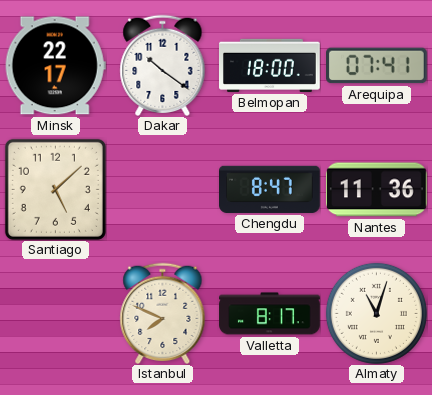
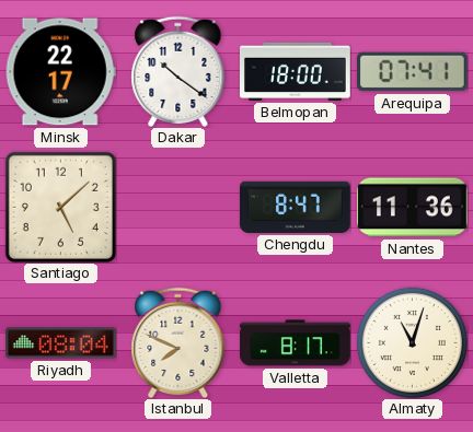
Riyadh: none -> 08:04
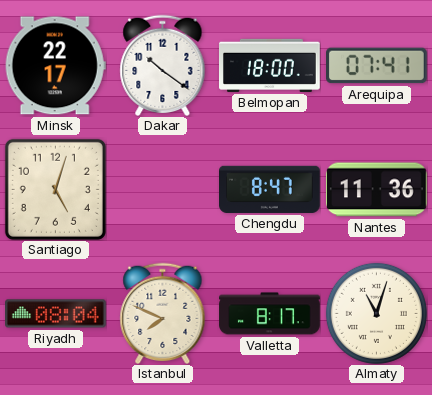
Santiago: 5:08 -> 5:03
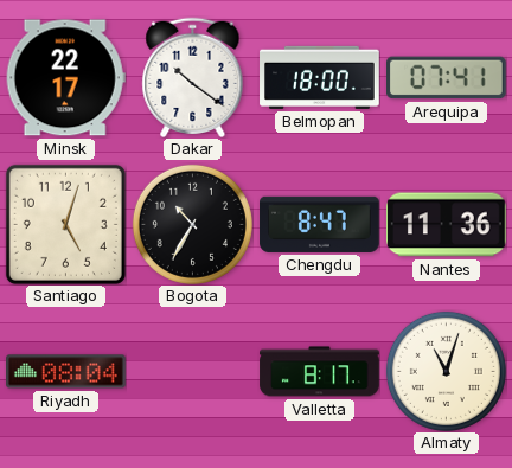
Bogota: none -> 10:35
Istanbul: 7:49 -> none
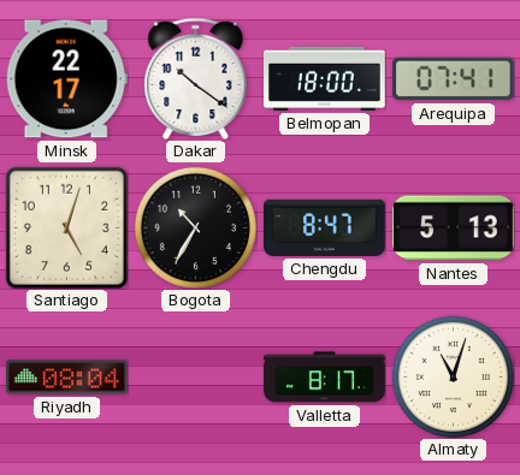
Nantes: 11:36 -> 5:13
